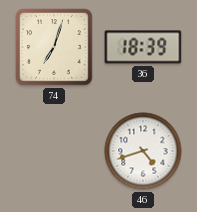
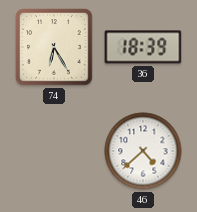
74: 7:03 -> 6:25
46: 4:42 -> 4:38
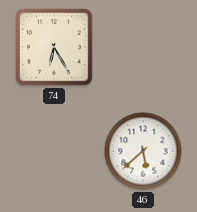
36: 18:39 -> none
46: 4:38 -> 5:38
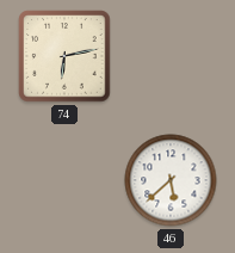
74: 6:25 -> 6:13
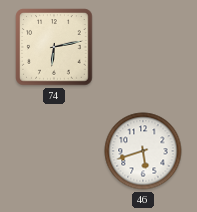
46: 5:38 -> 5:42
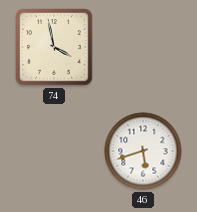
74: 6:13 -> 3:58
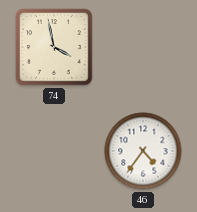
46: 5:42 -> 4:36
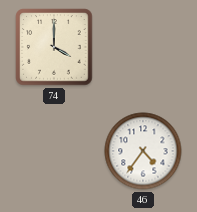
74: 3:58 -> 4:00
